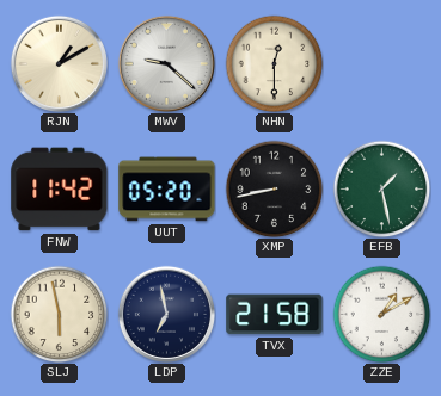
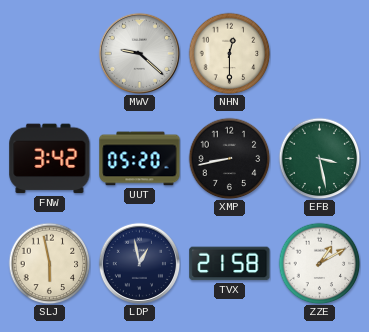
RJN: 1:10 -> none
FNW: 11:42 -> 3:42
EFB: 1:28 -> 3:28
LDP: 6:58 -> 12:58
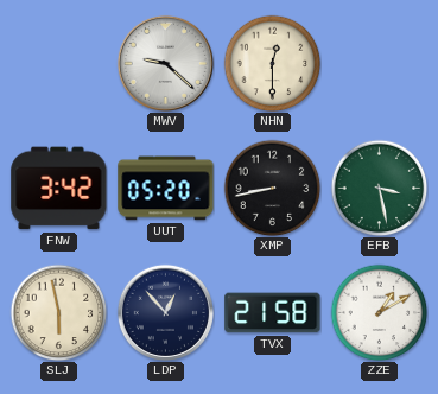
LDP: 12:58 -> 12:53
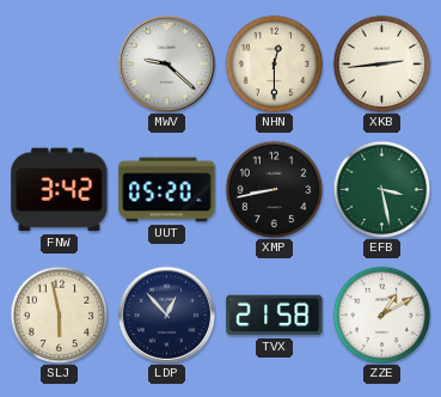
XKB: none -> 2:44
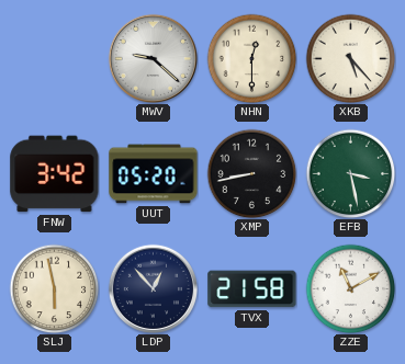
XKB: 2:44 -> 5:23
ZZE: 1:10 -> 11:10
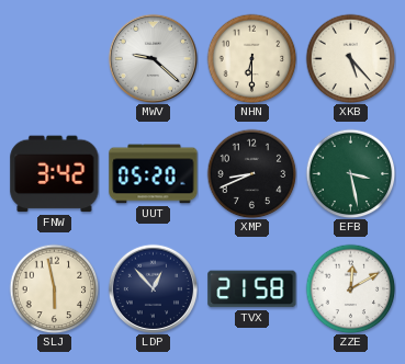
NHN: 12:30 -> 6:30
XMP: 8:43 -> 8:41
ZZE: 11:10 -> 12:10
